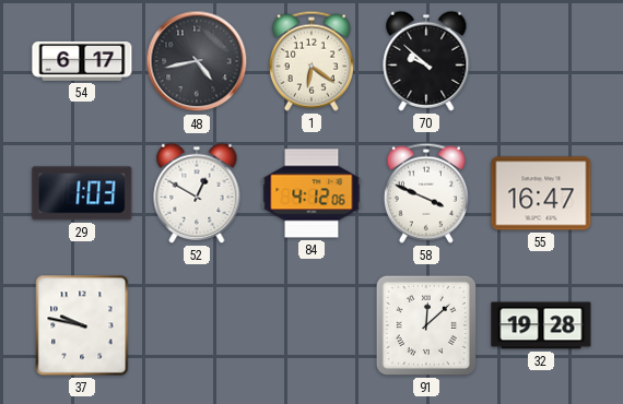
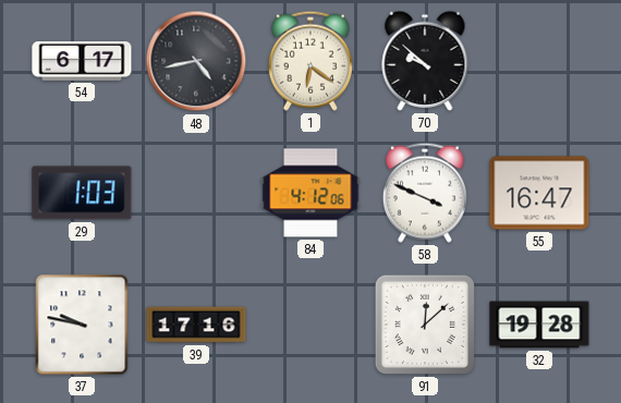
52: 12:50 -> none
39: none -> 17:16
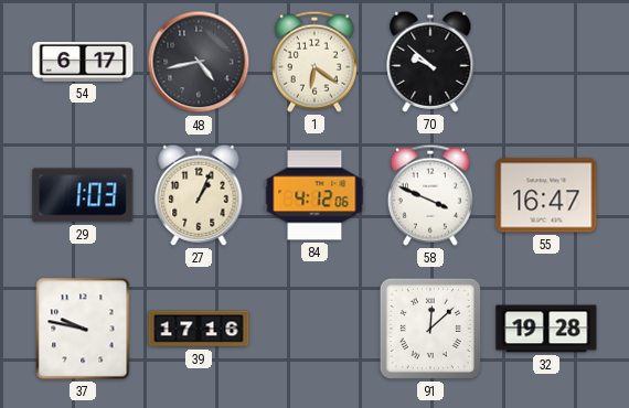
27: none -> 1:04
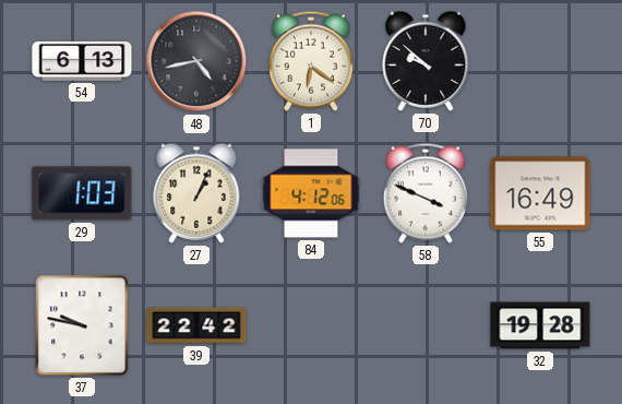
54: 6:17 -> 6:13
55: 16:47 -> 16:49
39: 17:16 -> 22:42
91: 12:08 -> none
